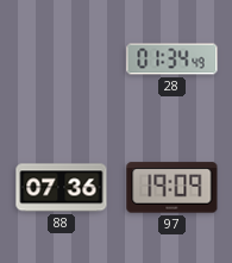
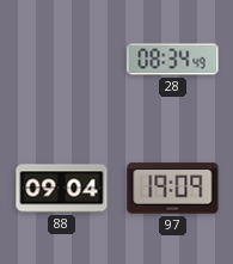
28: 01:34 -> 08:34
88: 07:36 -> 09:04
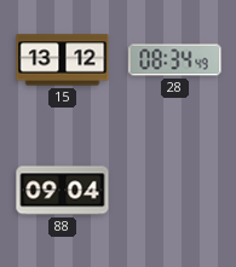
15: none -> 13:12
97: 19:09 -> none
